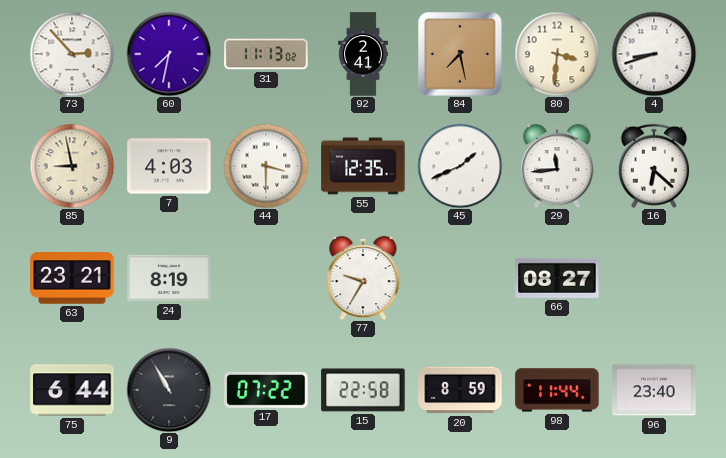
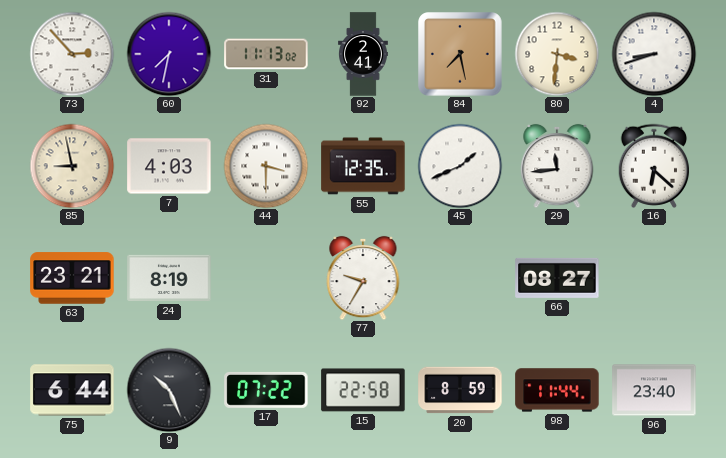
9: 10:55 -> 10:26
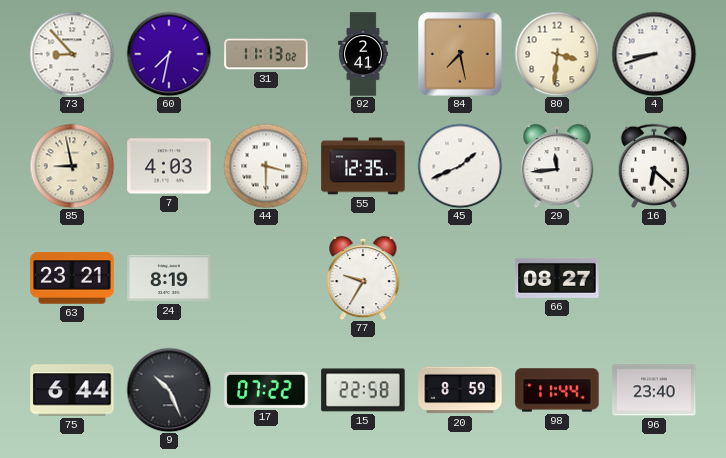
73: 2:53 -> 8:53
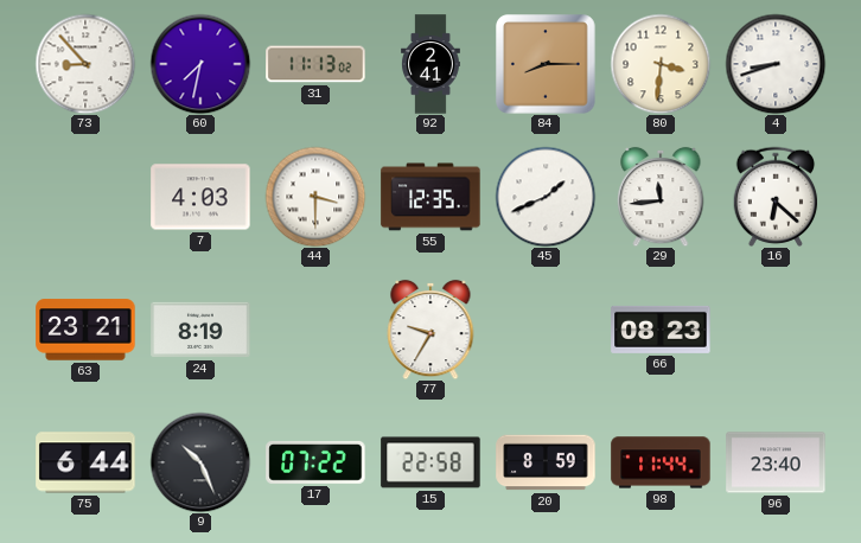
84: 7:28 -> 8:15
85: 8:58 -> none
66: 08:27 -> 08:23
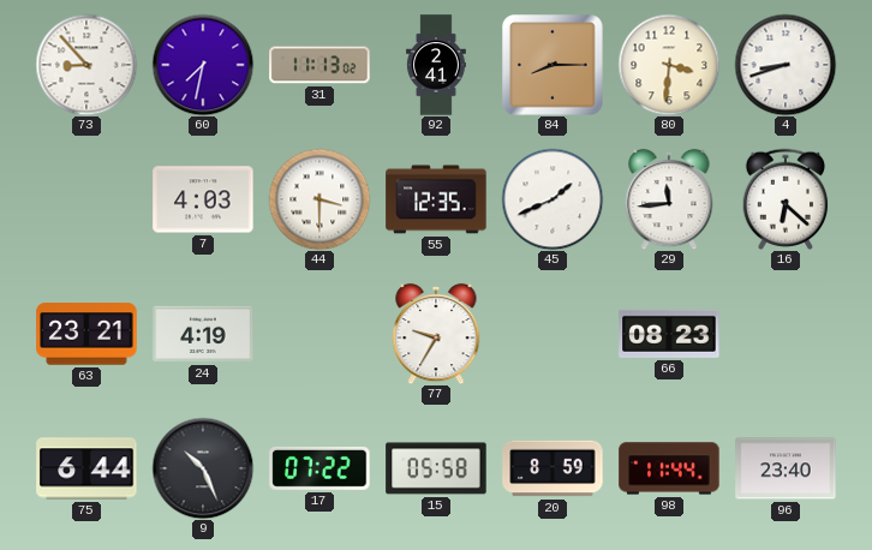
24: 8:19 -> 4:19
15: 22:58 -> 05:58
